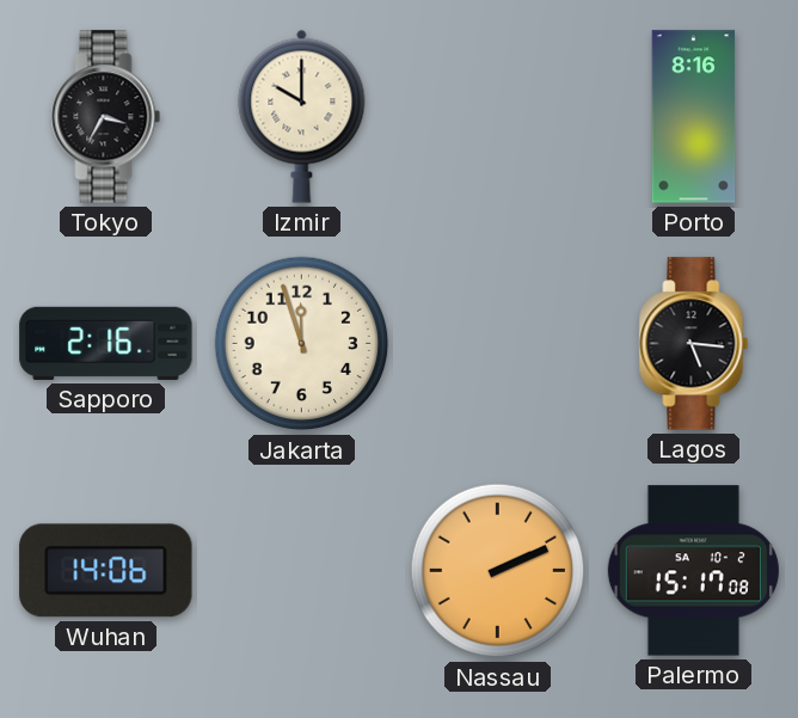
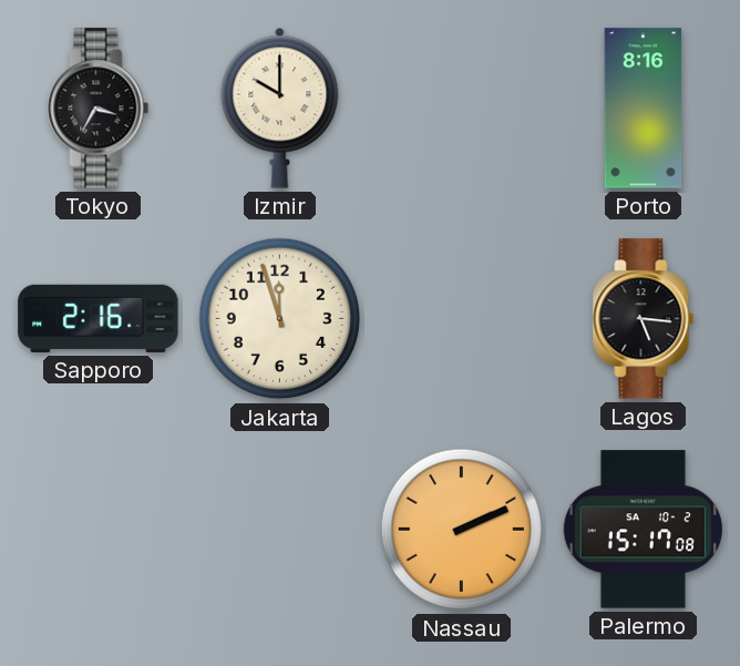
Wuhan: 14:06 -> none
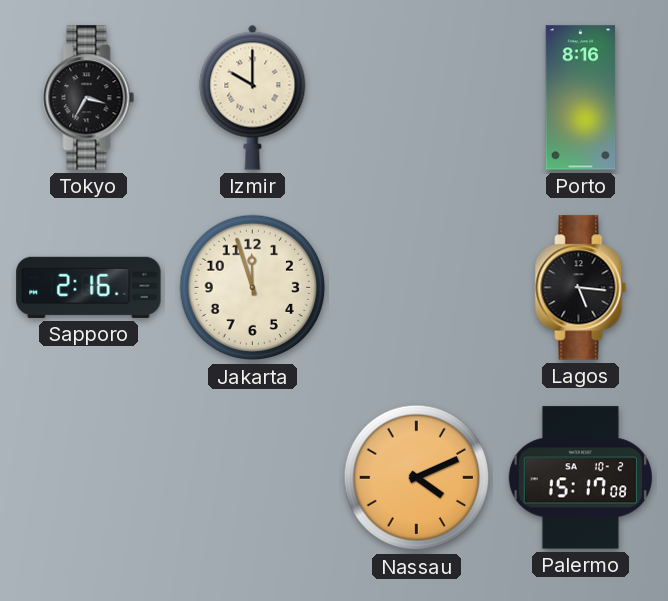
Nassau: 2:11 -> 4:11
